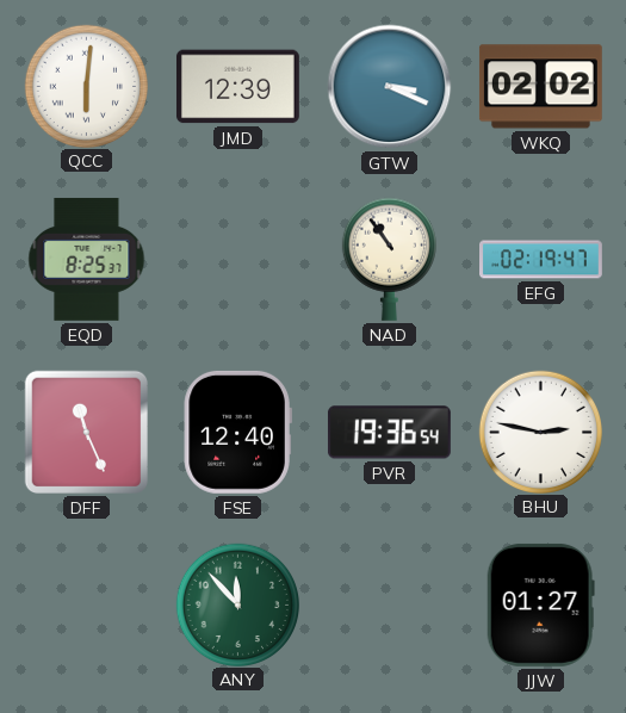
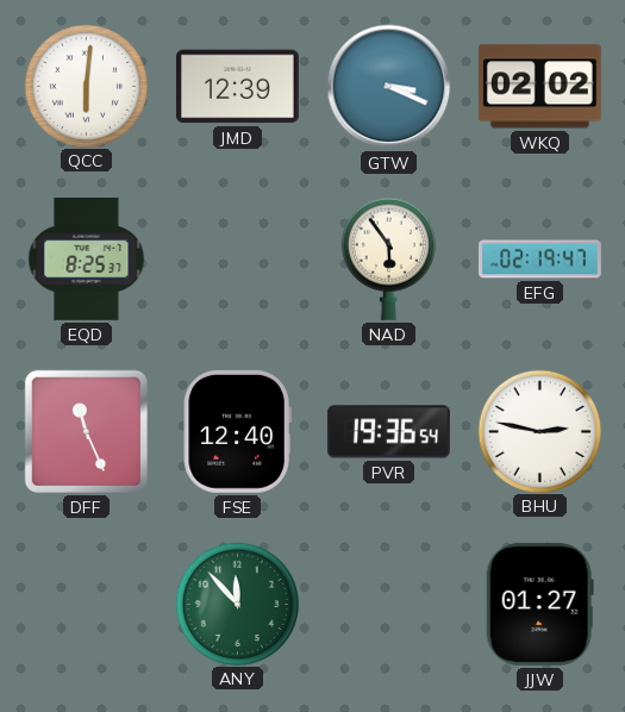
NAD: 10:54 -> 5:54
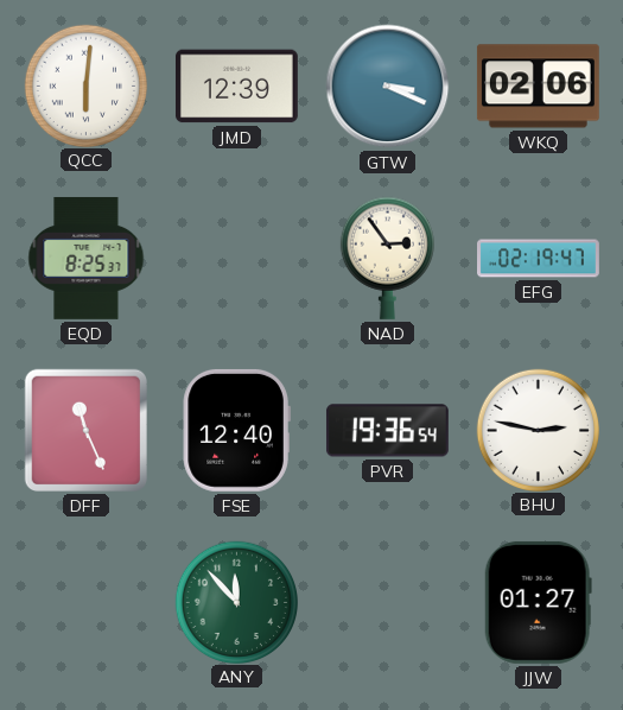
WKQ: 02:02 -> 02:06
NAD: 5:54 -> 2:54
